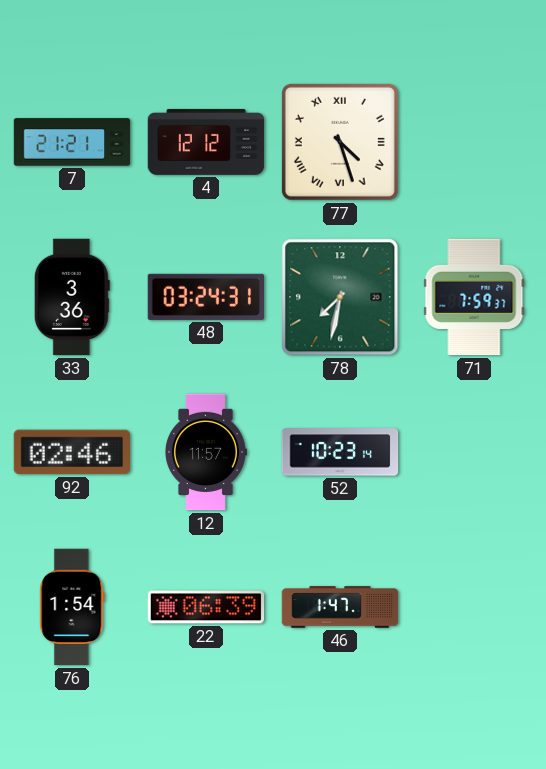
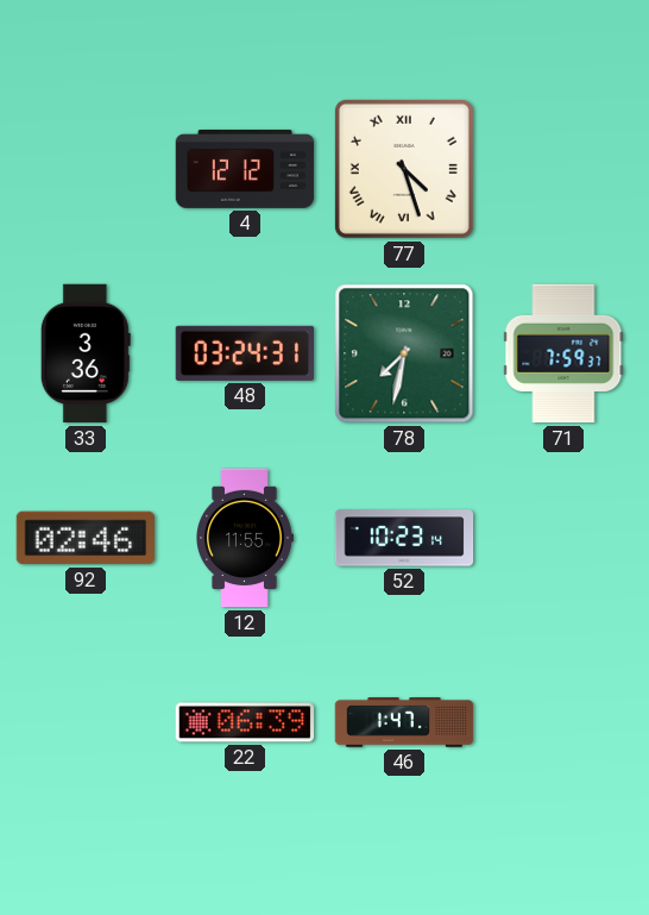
7: 21:21 -> none
12: 11:57 -> 11:55
76: 1:54 -> none
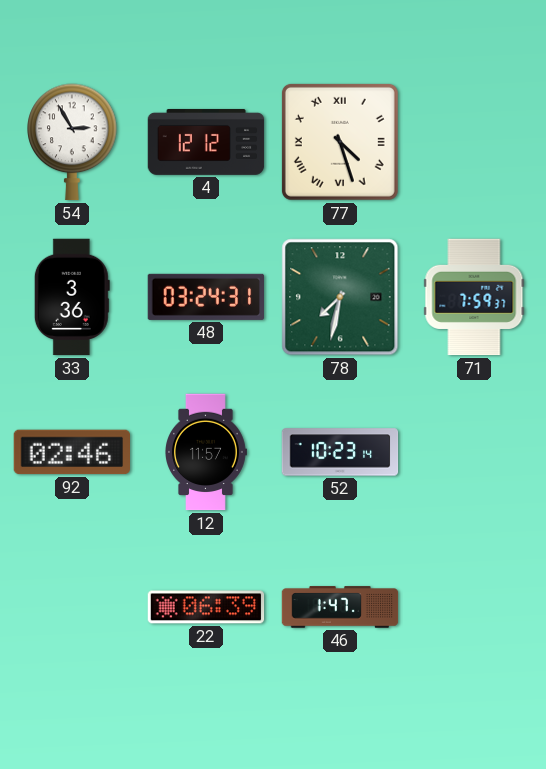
54: none -> 2:55
12: 11:55 -> 11:57
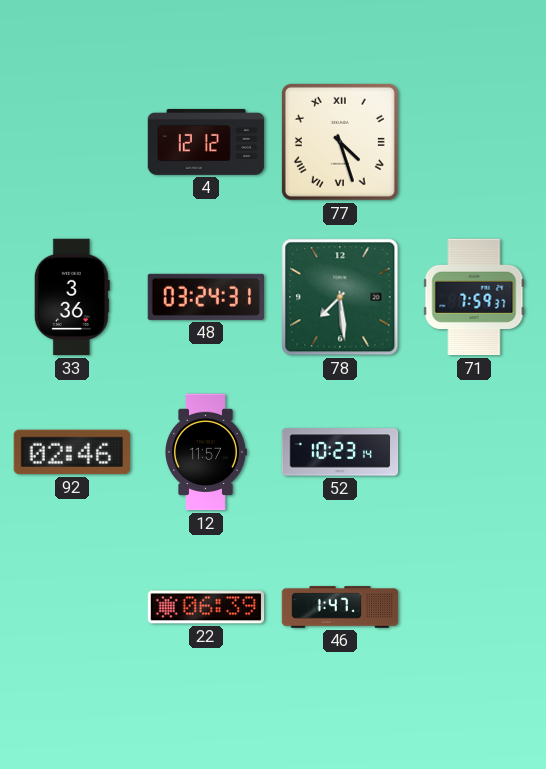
54: 2:55 -> none
78: 7:32 -> 7:29
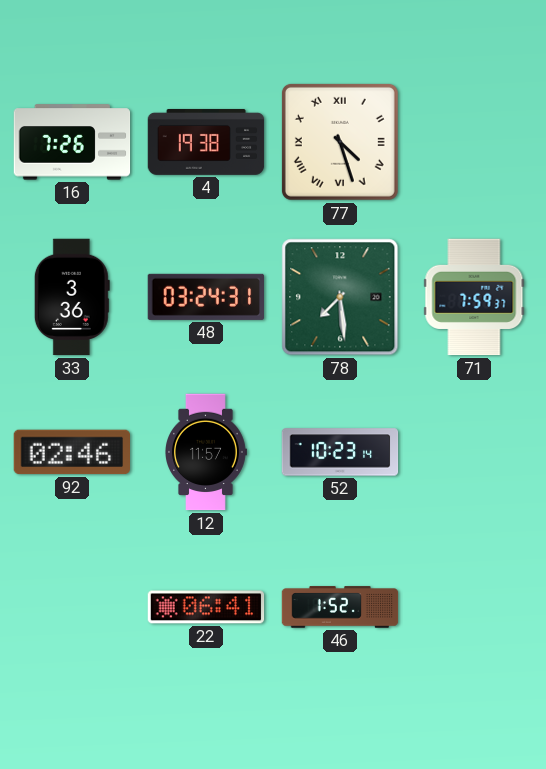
16: none -> 7:26
4: 12:12 -> 19:38
22: 06:39 -> 06:41
46: 1:47 -> 1:52
